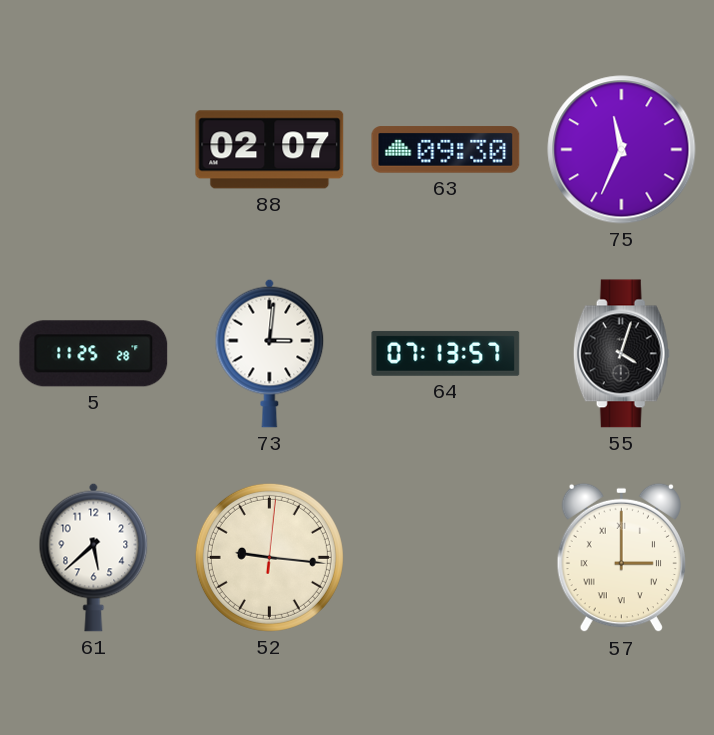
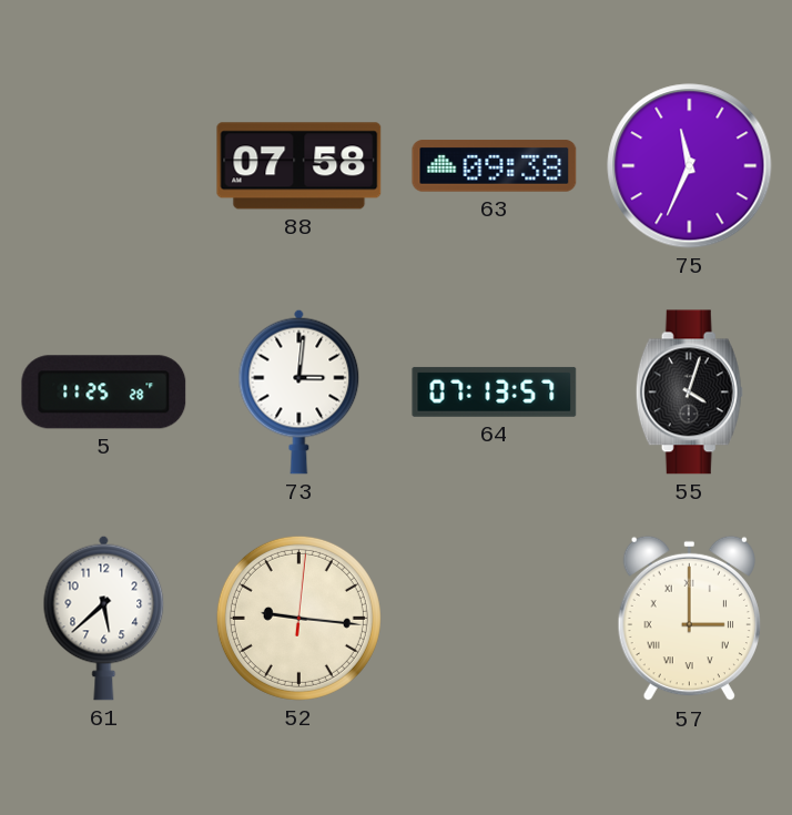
88: 02:07 -> 07:58
63: 09:30 -> 09:38
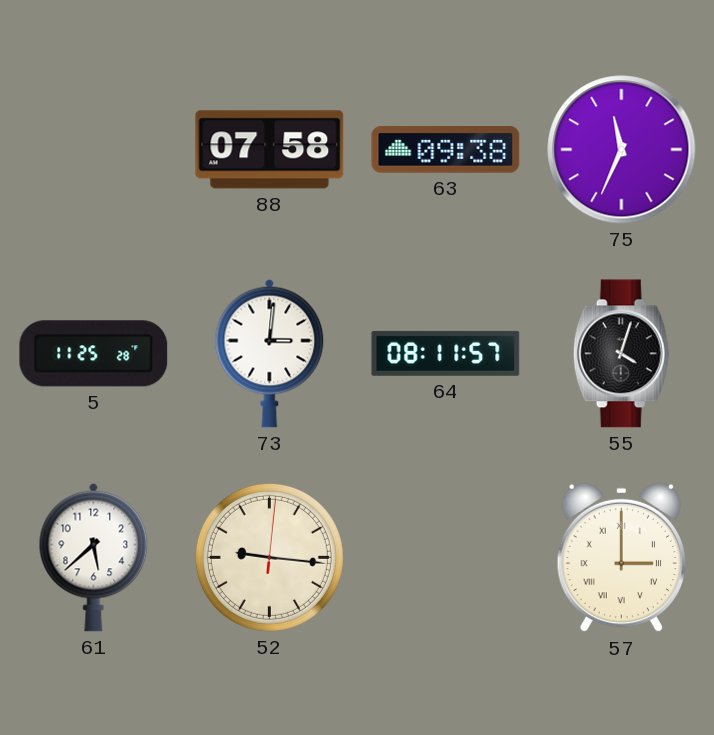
64: 07:13 -> 08:11
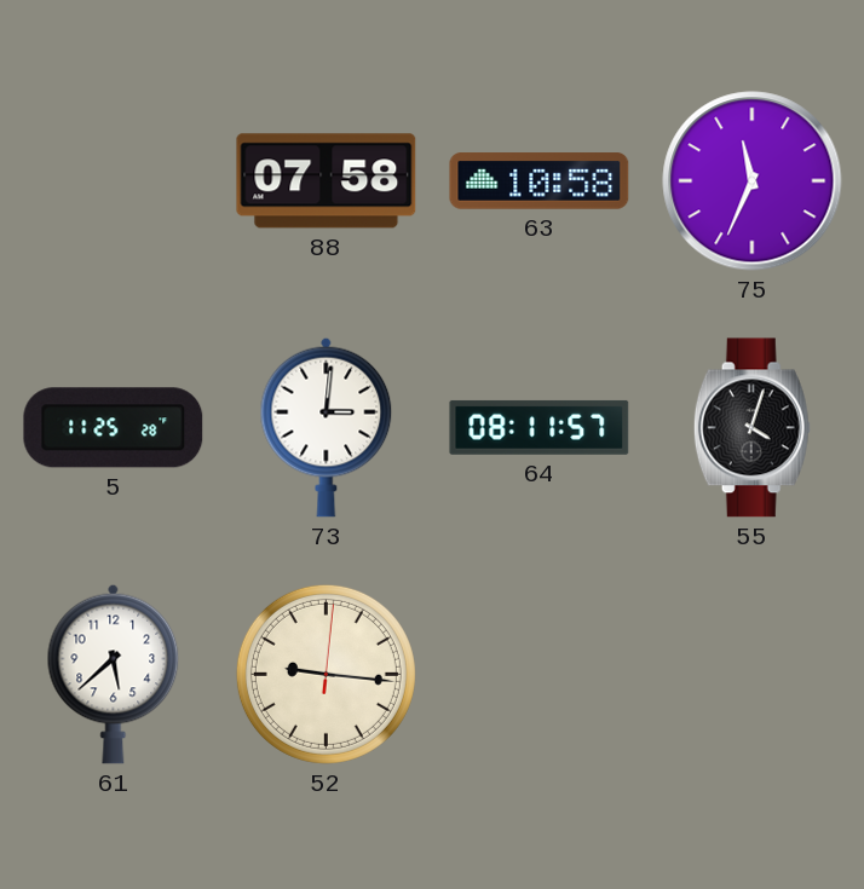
63: 09:38 -> 10:58
57: 3:00 -> none
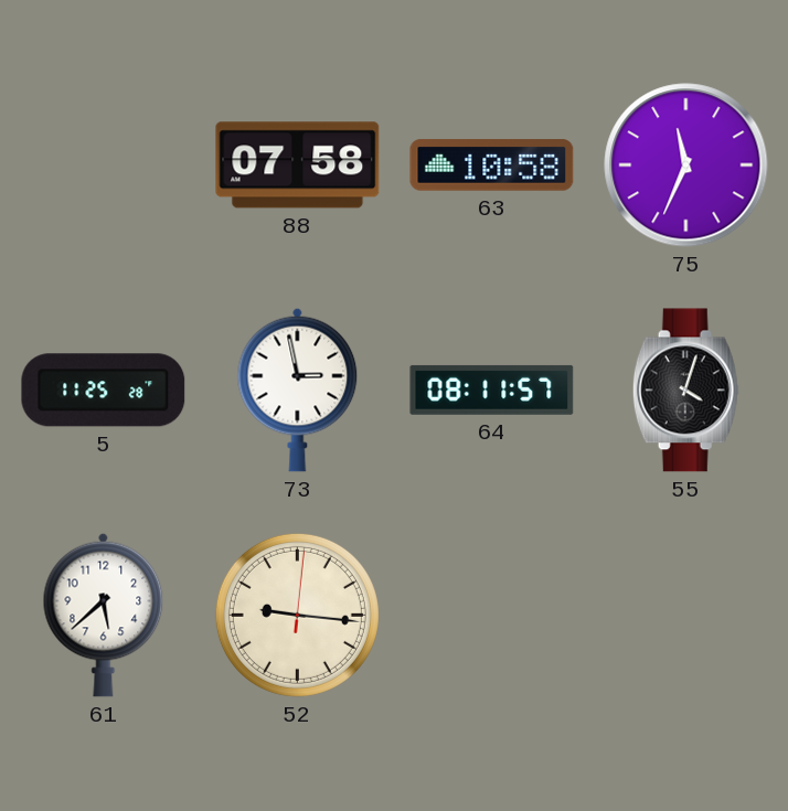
73: 3:01 -> 2:58
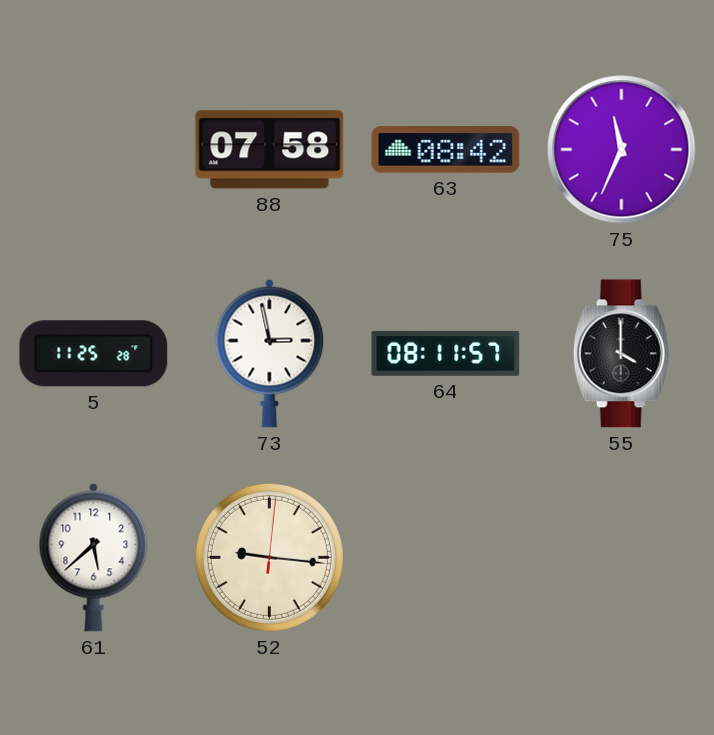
63: 10:58 -> 08:42
55: 4:03 -> 4:00
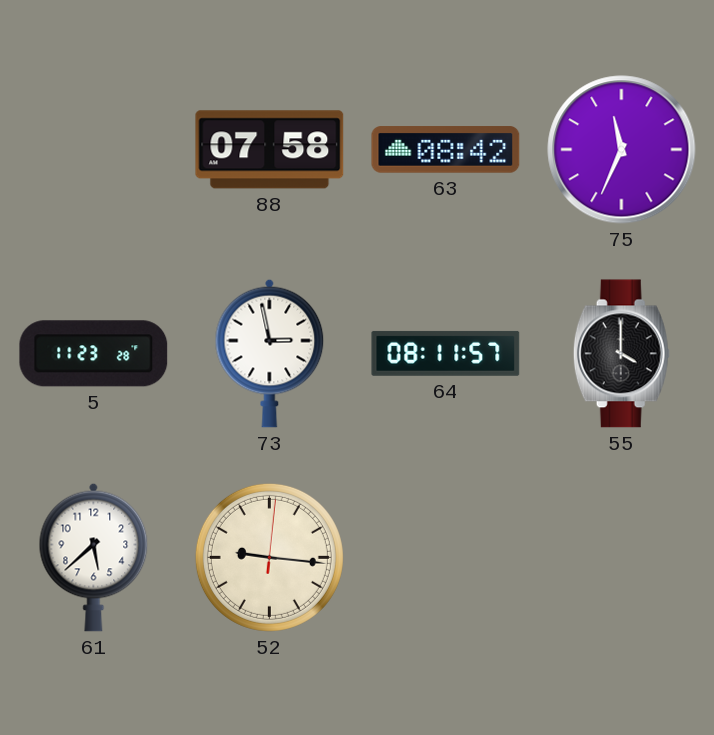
5: 11:25 -> 11:23
